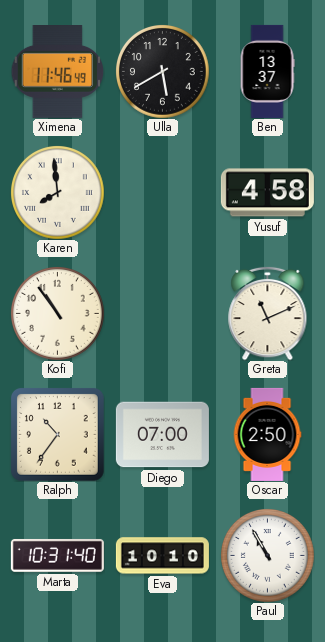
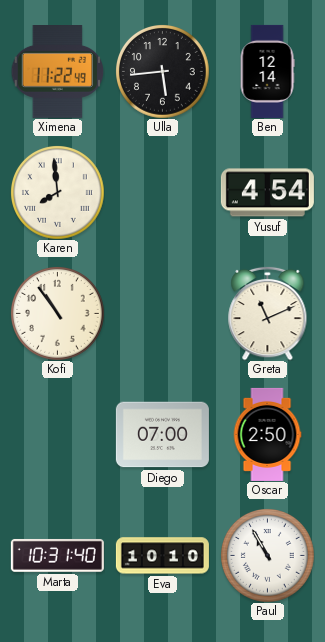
Ximena: 11:46 -> 11:22
Ulla: 5:40 -> 5:44
Ben: 13:37 -> 12:14
Yusuf: 4:58 -> 4:54
Ralph: 10:36 -> none
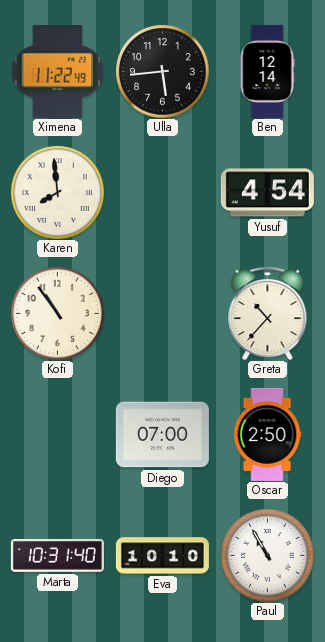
Greta: 11:11 -> 10:37
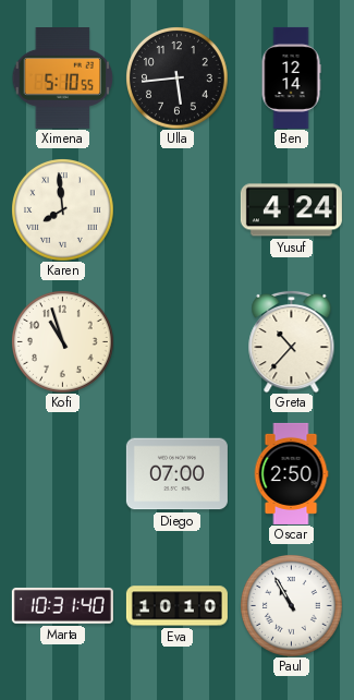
Ximena: 11:22 -> 5:10
Yusuf: 4:54 -> 4:24
Kofi: 10:54 -> 10:57
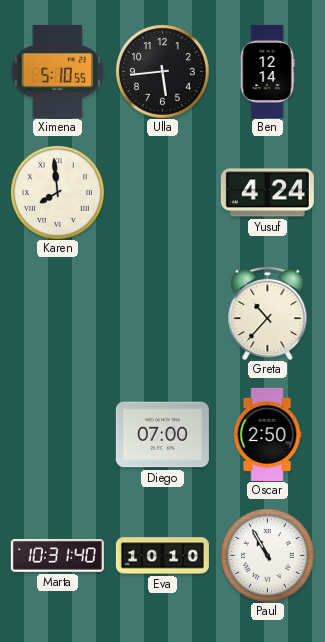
Kofi: 10:57 -> none
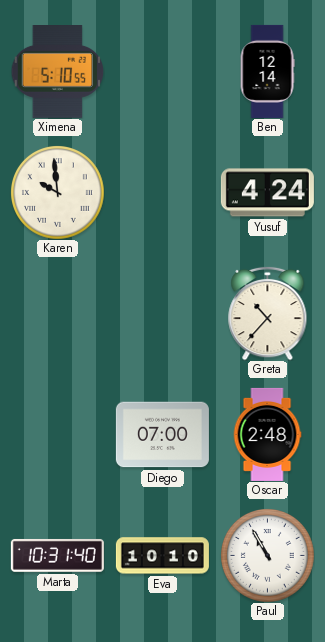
Ulla: 5:44 -> none
Karen: 7:59 -> 9:59
Oscar: 2:50 -> 2:48
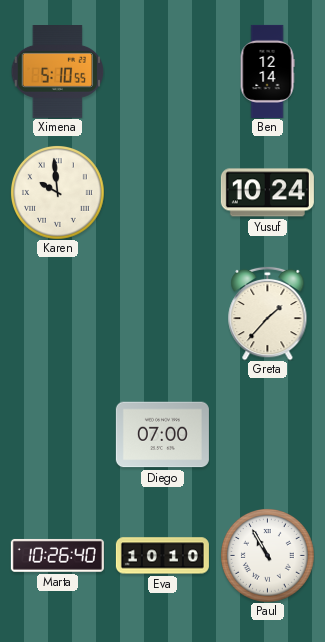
Yusuf: 4:24 -> 10:24
Greta: 10:37 -> 1:37
Oscar: 2:48 -> none
Marta: 10:31 -> 10:26
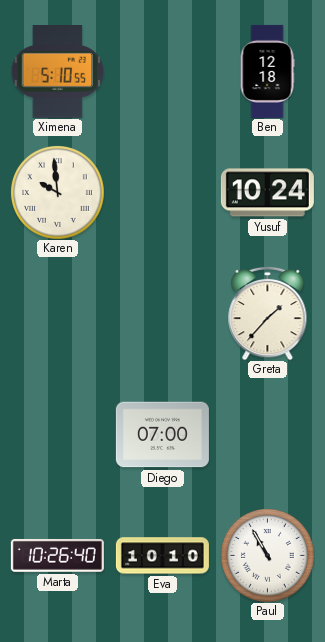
Ben: 12:14 -> 12:18
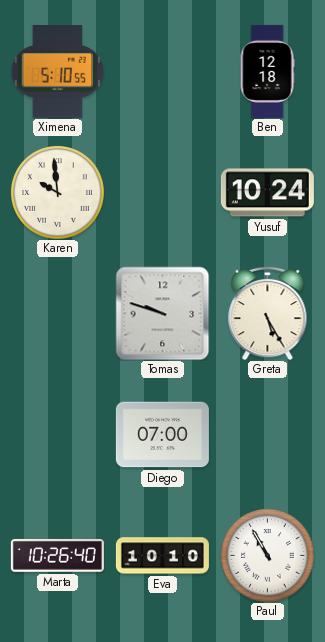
Tomas: none -> 9:48
Greta: 1:37 -> 5:25
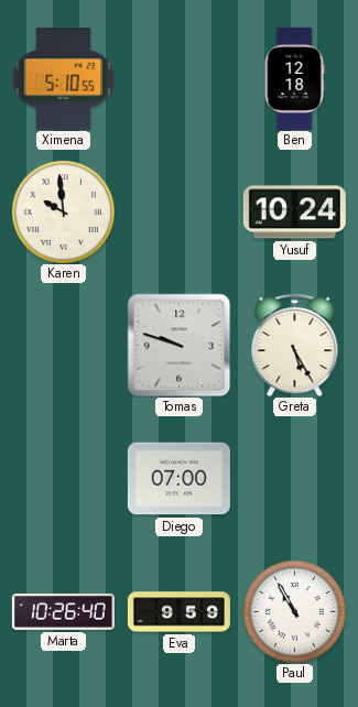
Eva: 10:10 -> 9:59
